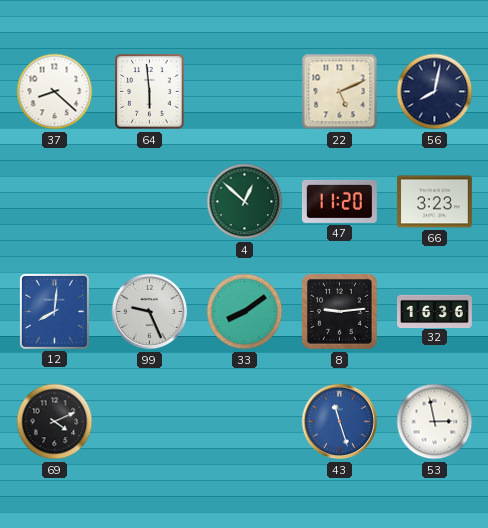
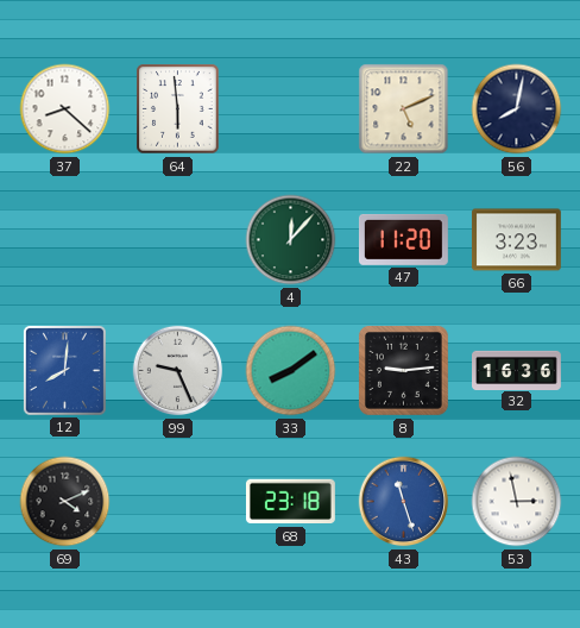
4: 12:52 -> 12:07
68: none -> 23:18
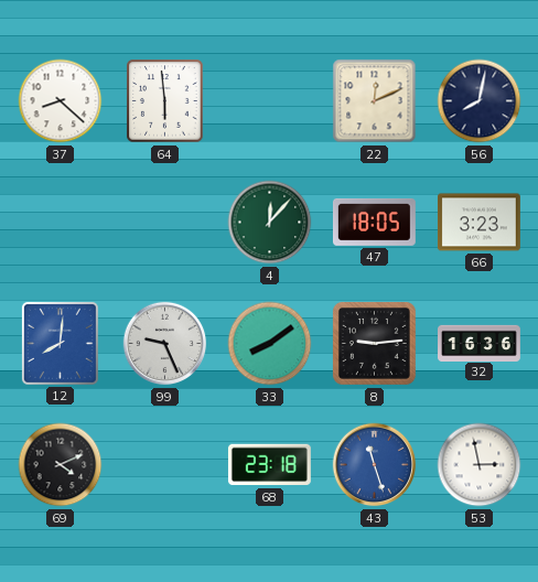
22: 5:11 -> 12:11
47: 11:20 -> 18:05
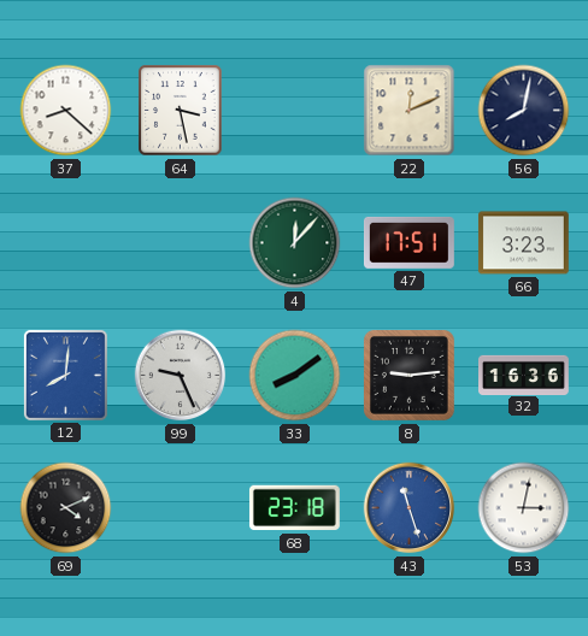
64: 5:59 -> 3:28
47: 18:05 -> 17:51
53: 2:58 -> 3:02
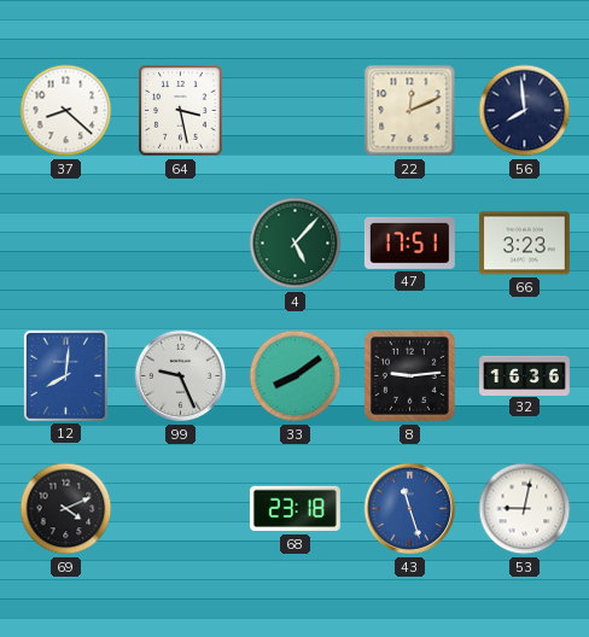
56: 8:02 -> 7:59
4: 12:07 -> 5:07
53: 3:02 -> 9:02
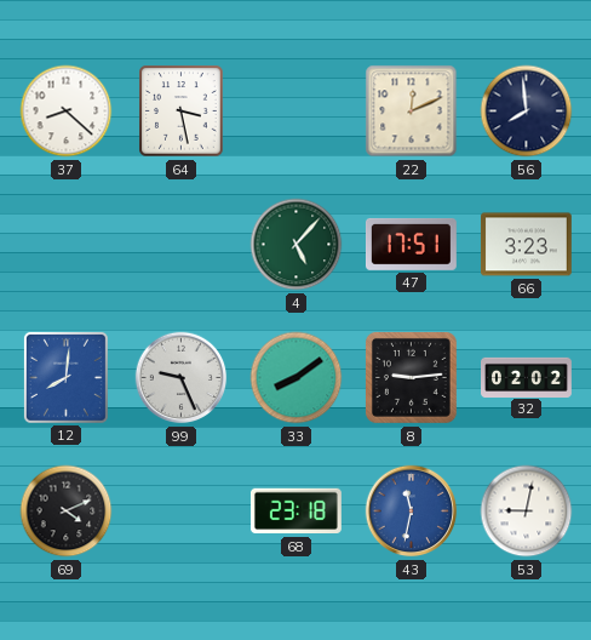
32: 16:36 -> 02:02
43: 11:27 -> 11:32
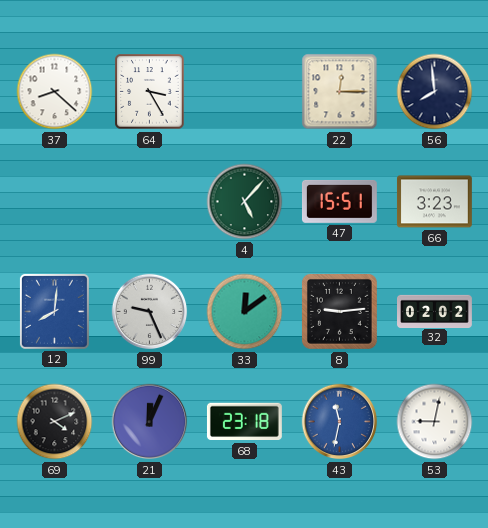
64: 3:28 -> 3:25
22: 12:11 -> 12:15
47: 17:51 -> 15:51
33: 8:09 -> 12:09
21: none -> 12:04
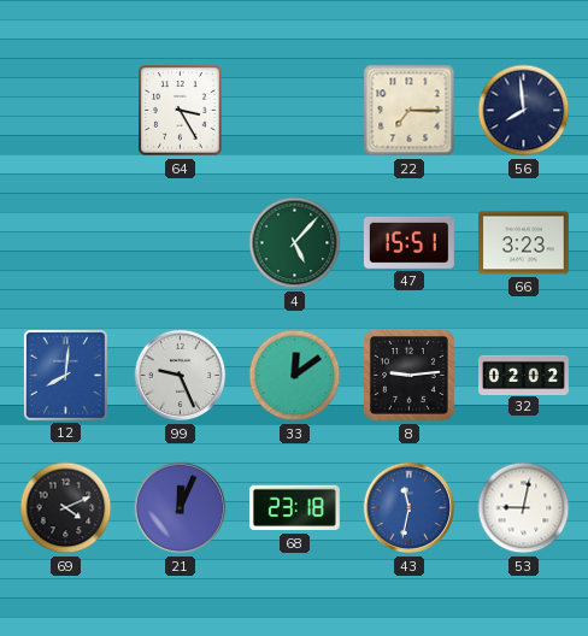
37: 8:22 -> none
22: 12:15 -> 7:15
